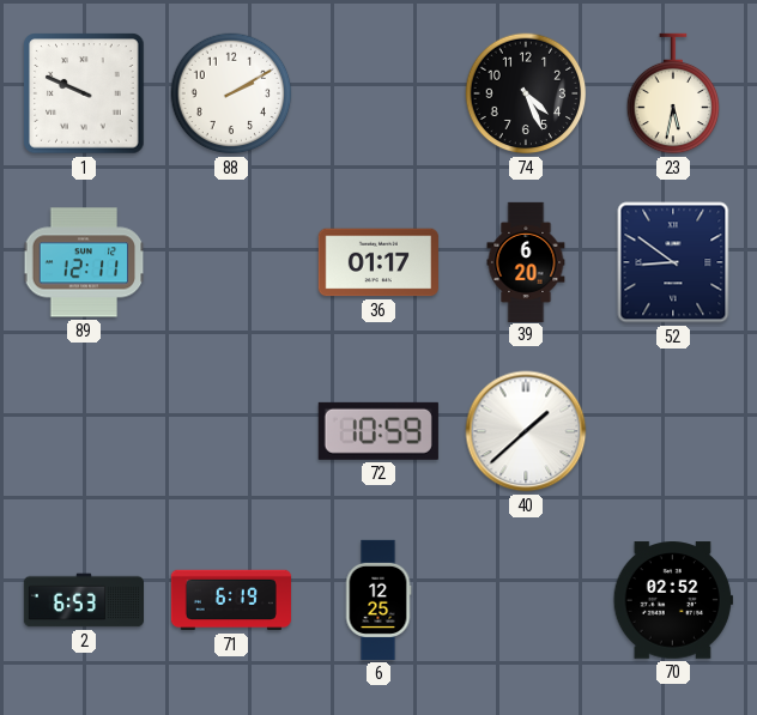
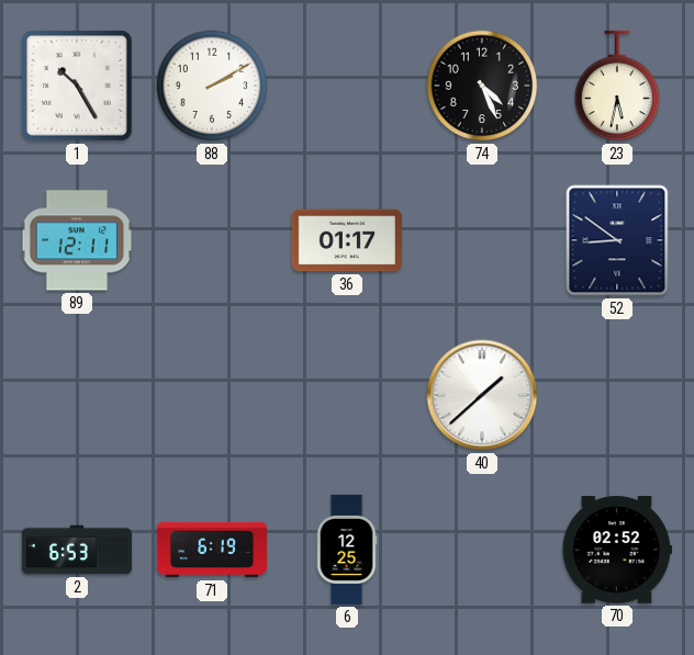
1: 9:49 -> 10:25
39: 6:20 -> none
72: 10:59 -> none
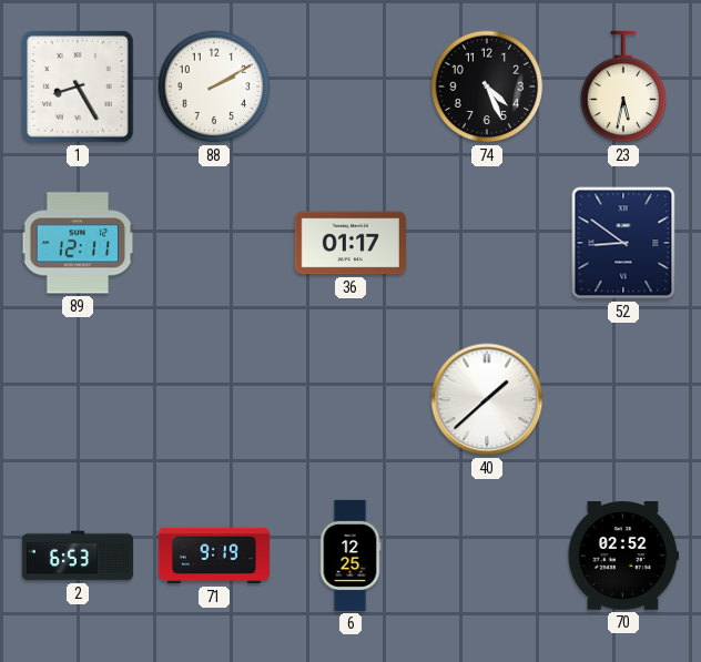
1: 10:25 -> 8:25
71: 6:19 -> 9:19
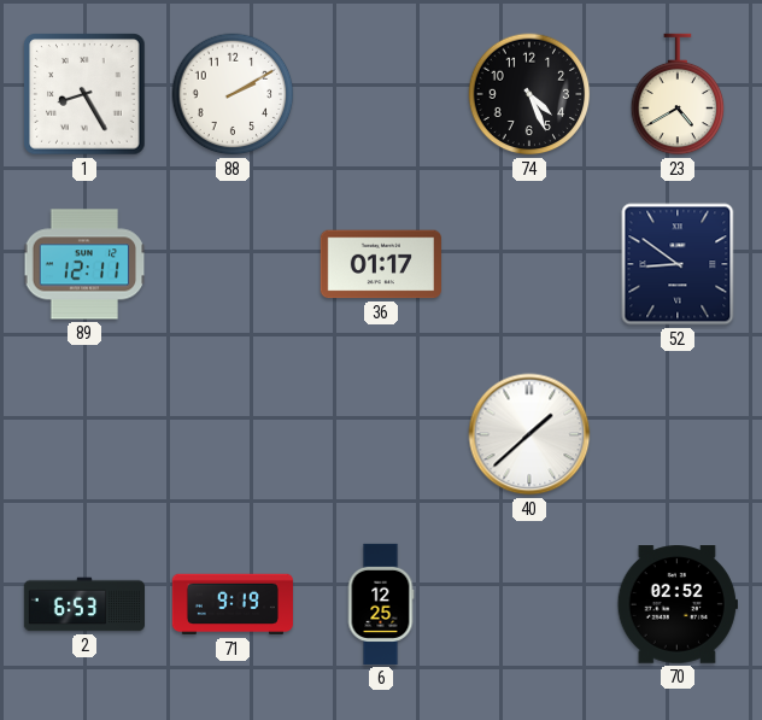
23: 5:32 -> 4:40
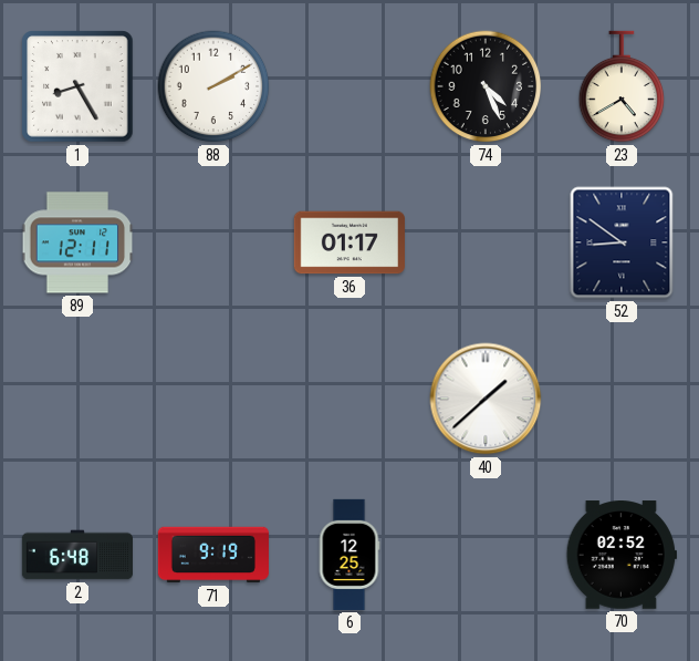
2: 6:53 -> 6:48
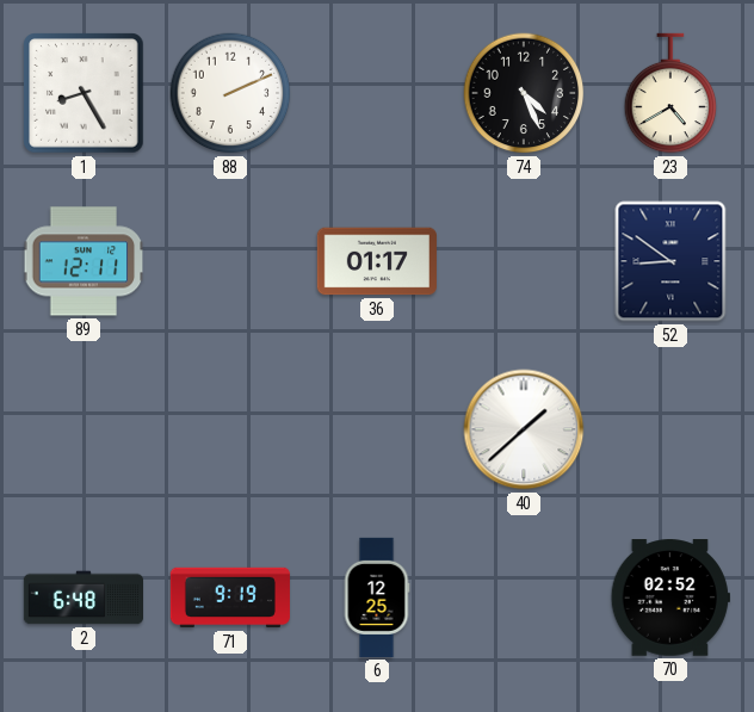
88: 2:10 -> 2:11
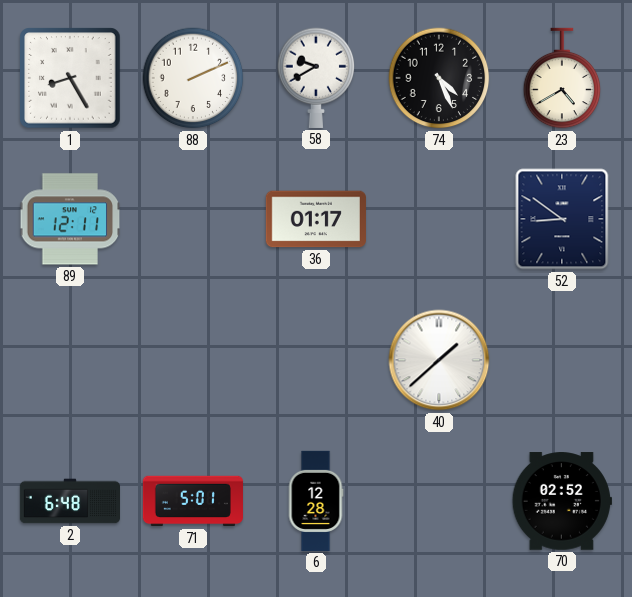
58: none -> 9:40
71: 9:19 -> 5:01
6: 12:25 -> 12:28
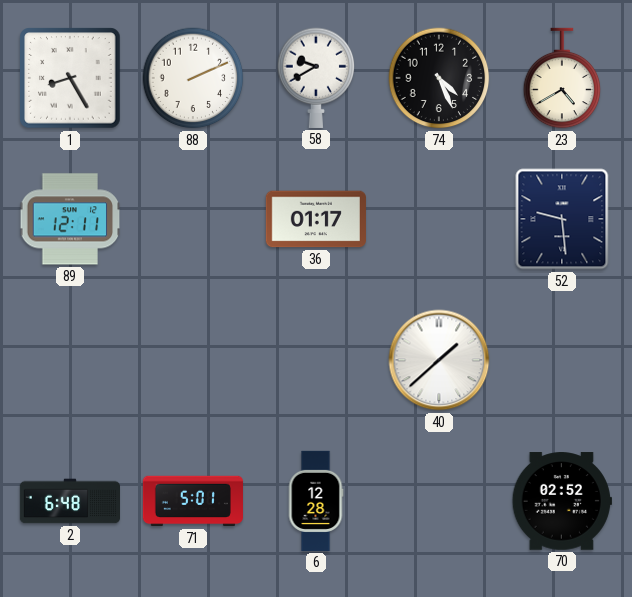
52: 8:51 -> 9:29
